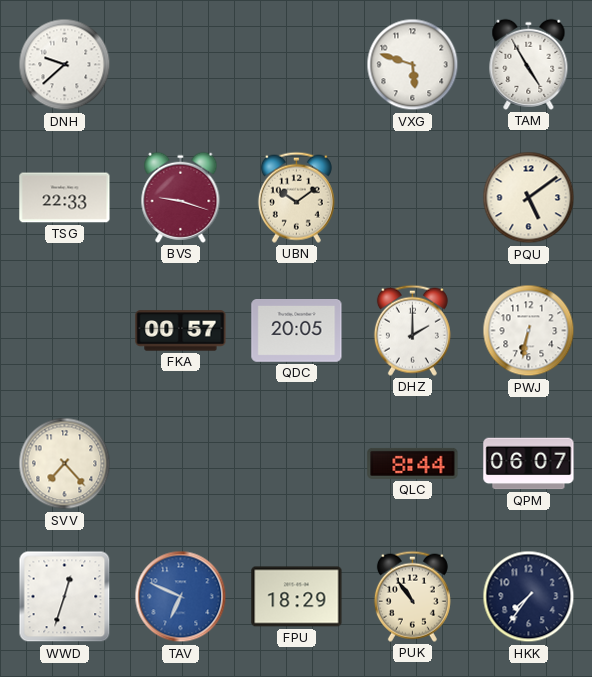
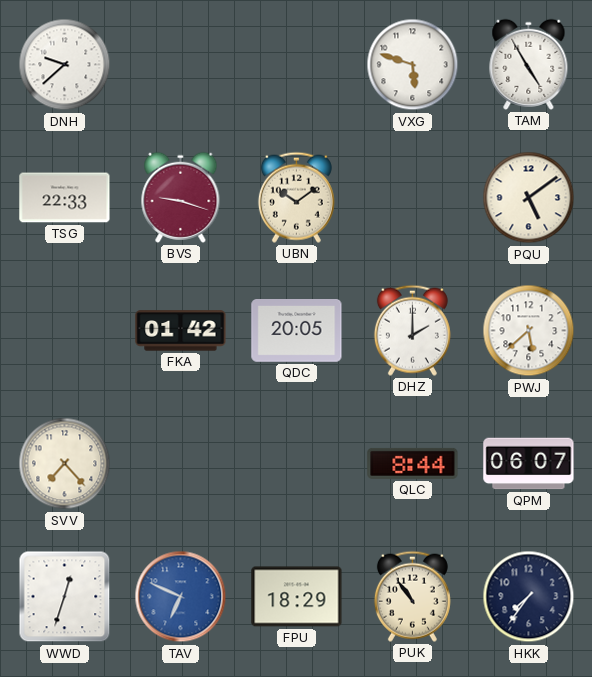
FKA: 00:57 -> 01:42
PWJ: 6:32 -> 5:38
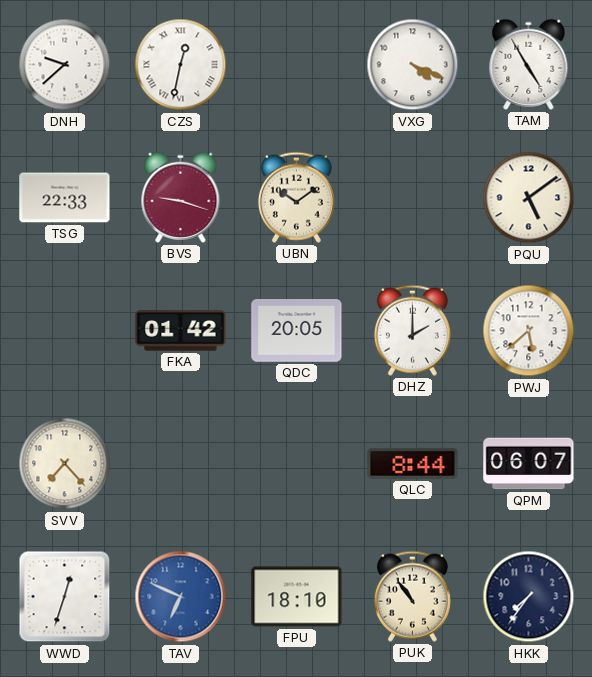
CZS: none -> 12:32
VXG: 5:48 -> 4:19
FPU: 18:29 -> 18:10
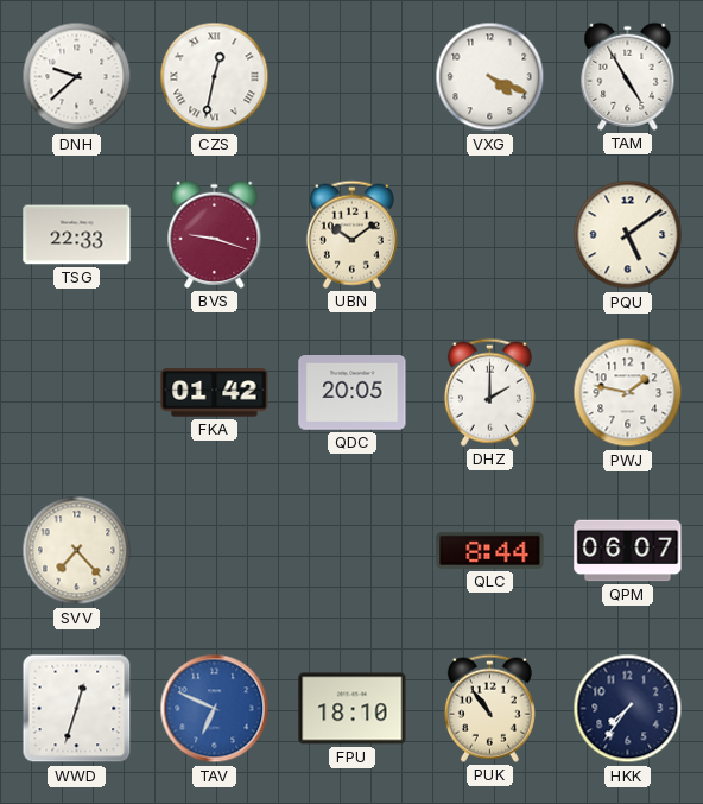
PWJ: 5:38 -> 1:47
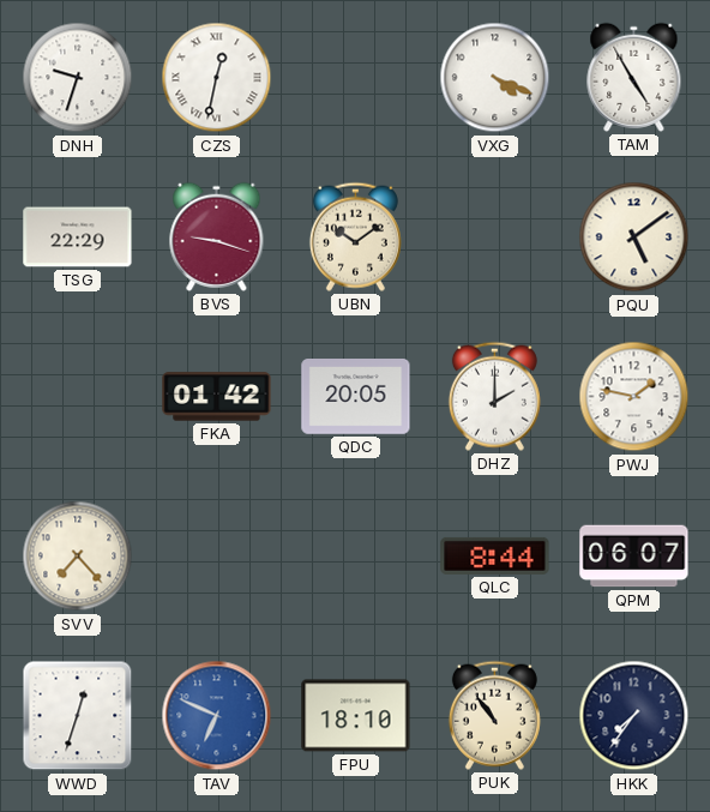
DNH: 9:38 -> 9:33
TSG: 22:33 -> 22:29
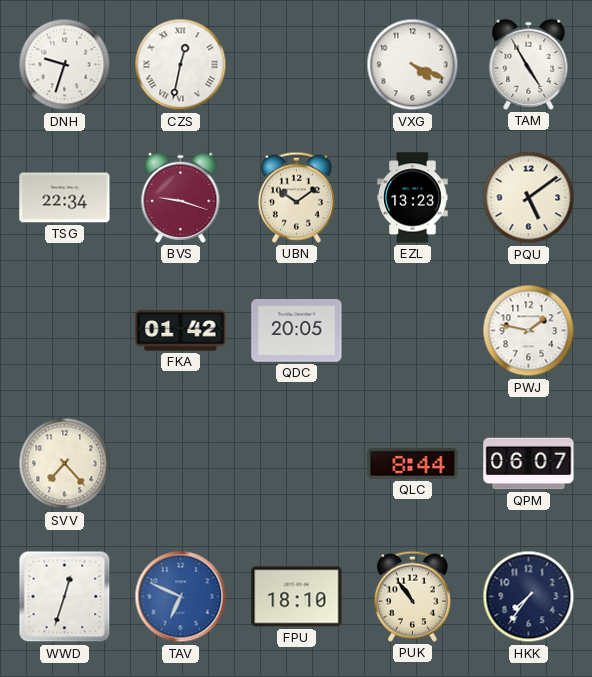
TSG: 22:29 -> 22:34
EZL: none -> 13:23
DHZ: 2:00 -> none
